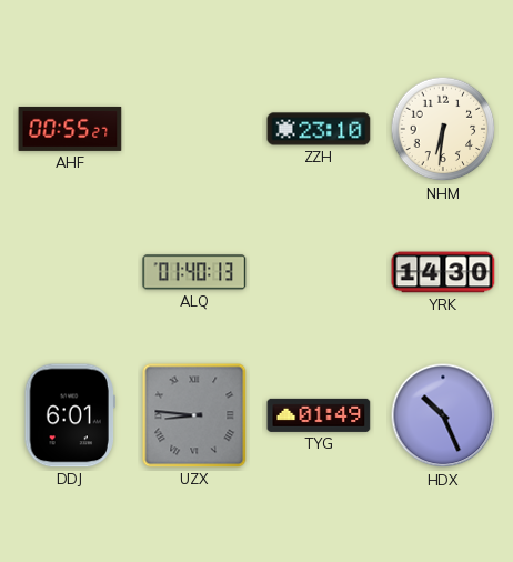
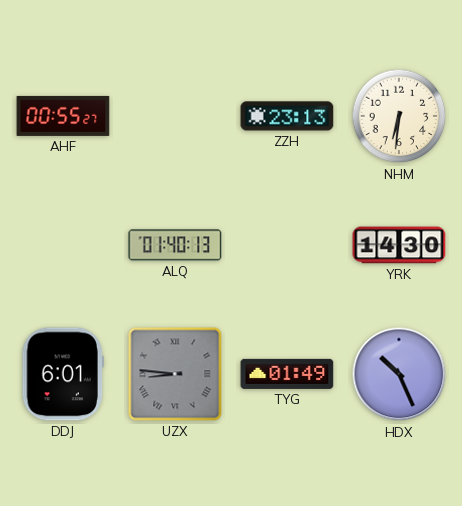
ZZH: 23:10 -> 23:13
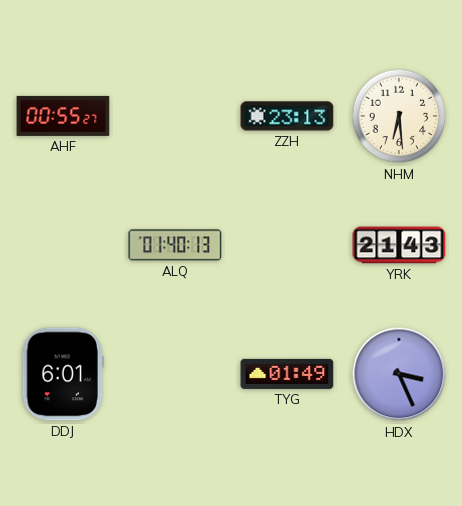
NHM: 6:31 -> 6:29
YRK: 14:30 -> 21:43
UZX: 8:46 -> none
HDX: 10:26 -> 3:26
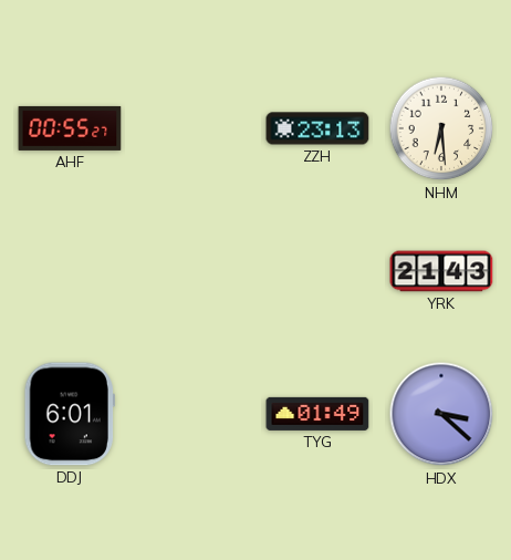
ALQ: 01:40 -> none
HDX: 3:26 -> 3:22
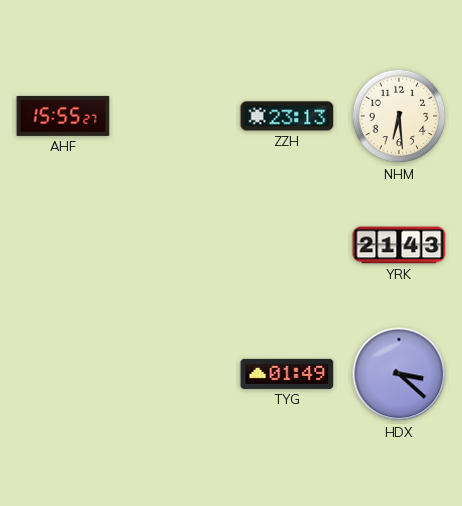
AHF: 00:55 -> 15:55
DDJ: 6:01 -> none
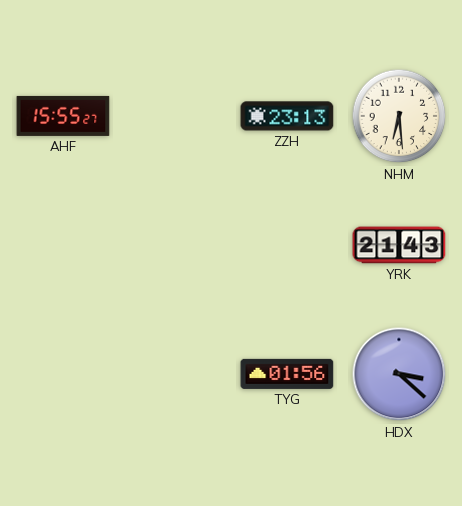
TYG: 01:49 -> 01:56
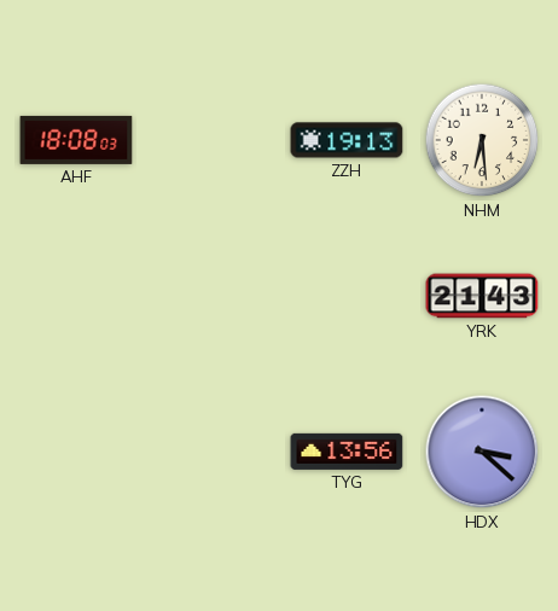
AHF: 15:55 -> 18:08
ZZH: 23:13 -> 19:13
TYG: 01:56 -> 13:56
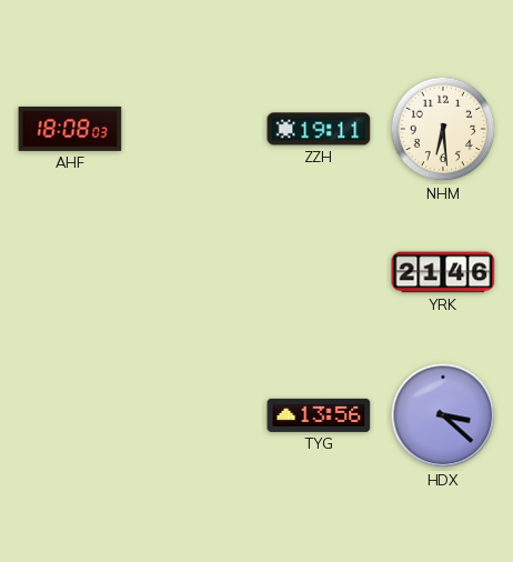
ZZH: 19:13 -> 19:11
YRK: 21:43 -> 21:46
